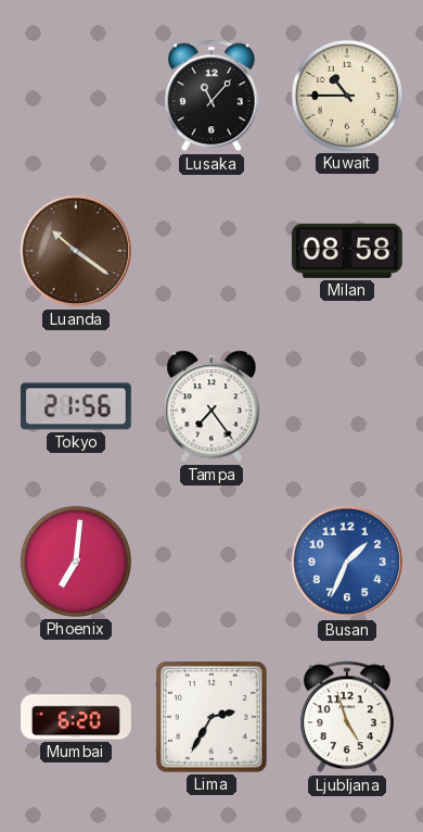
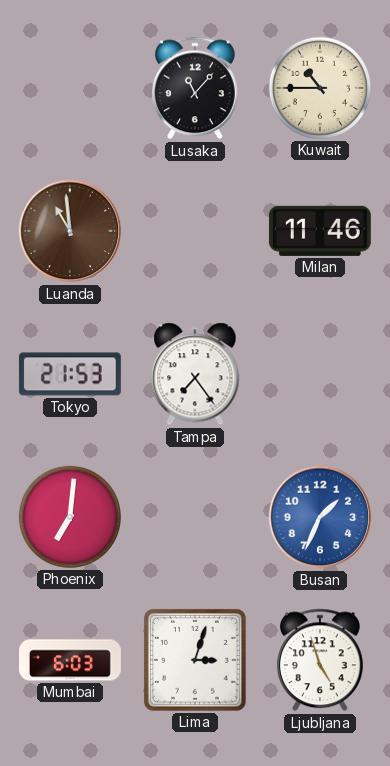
Luanda: 10:21 -> 10:59
Milan: 08:58 -> 11:46
Tokyo: 21:56 -> 21:53
Mumbai: 6:20 -> 6:03
Lima: 2:35 -> 3:03
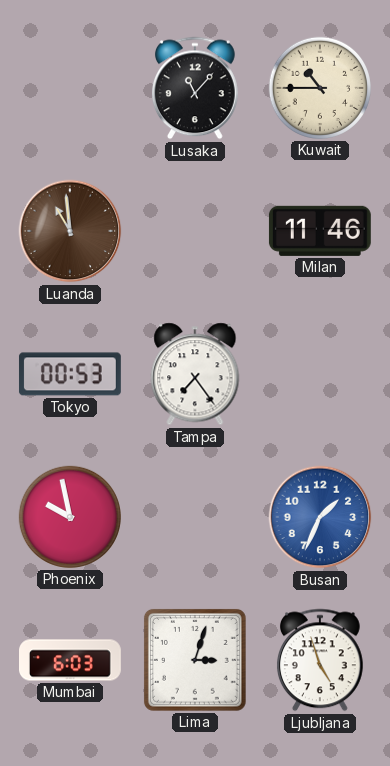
Tokyo: 21:53 -> 00:53
Phoenix: 7:01 -> 9:58
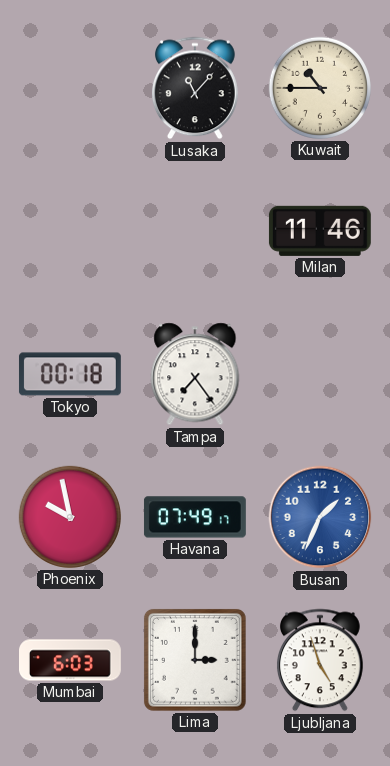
Luanda: 10:59 -> none
Tokyo: 00:53 -> 00:18
Havana: none -> 07:49
Lima: 3:03 -> 3:00
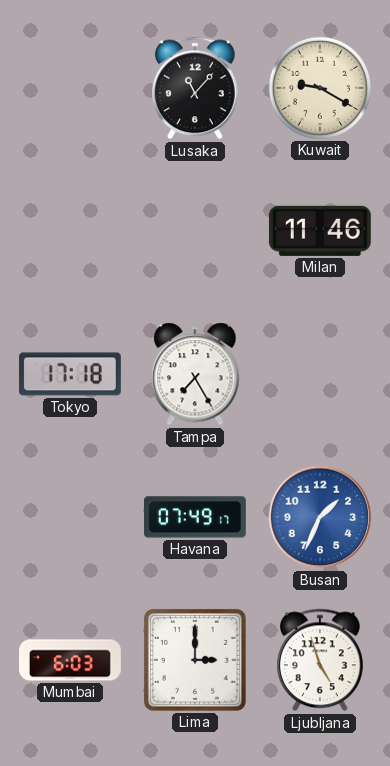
Kuwait: 10:45 -> 9:20
Tokyo: 00:18 -> 17:18
Tampa: 7:24 -> 7:25
Phoenix: 9:58 -> none
